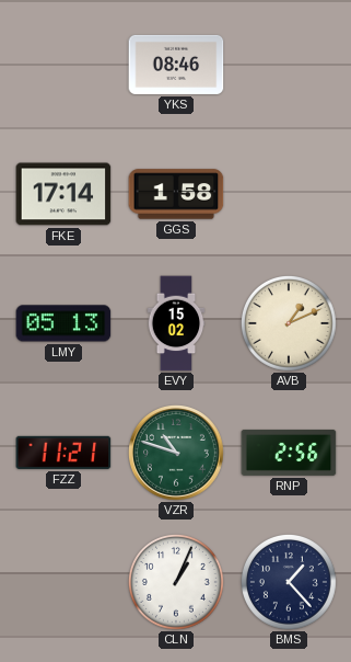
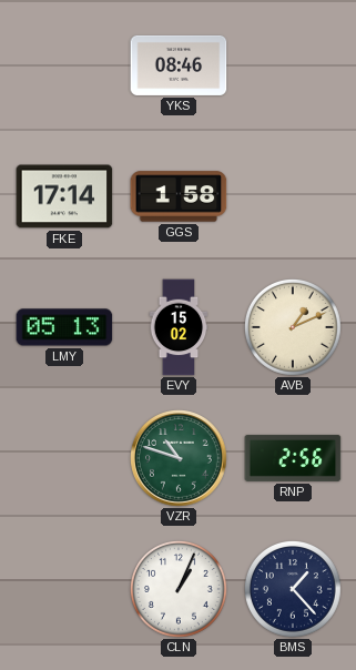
FZZ: 11:21 -> none
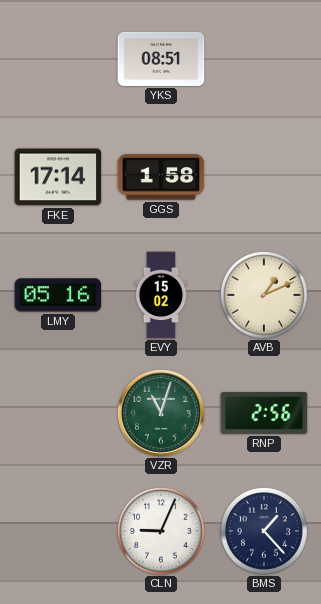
YKS: 08:46 -> 08:51
LMY: 05:13 -> 05:16
VZR: 10:48 -> 11:03
CLN: 1:04 -> 9:04
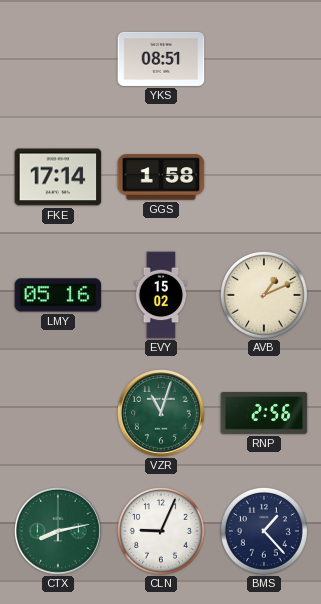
CTX: none -> 8:13
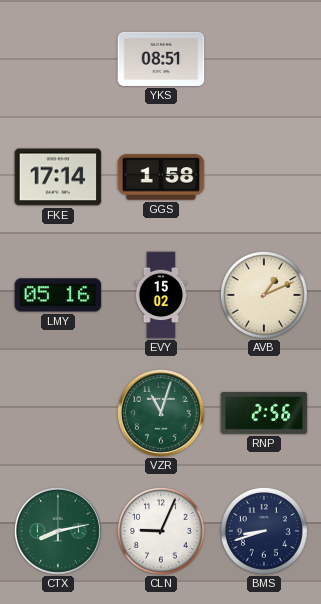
BMS: 1:23 -> 8:42
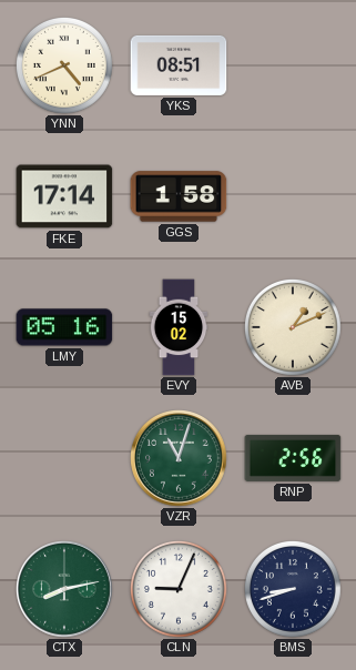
YNN: none -> 4:41
